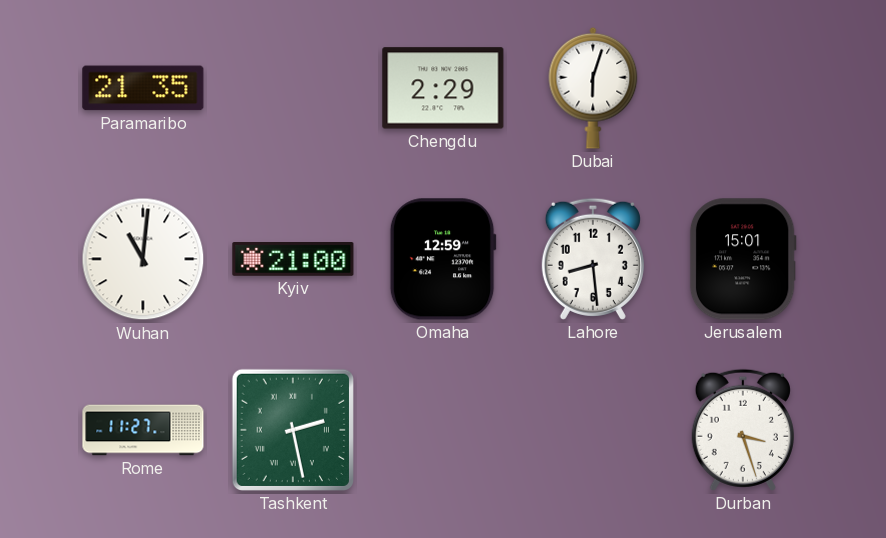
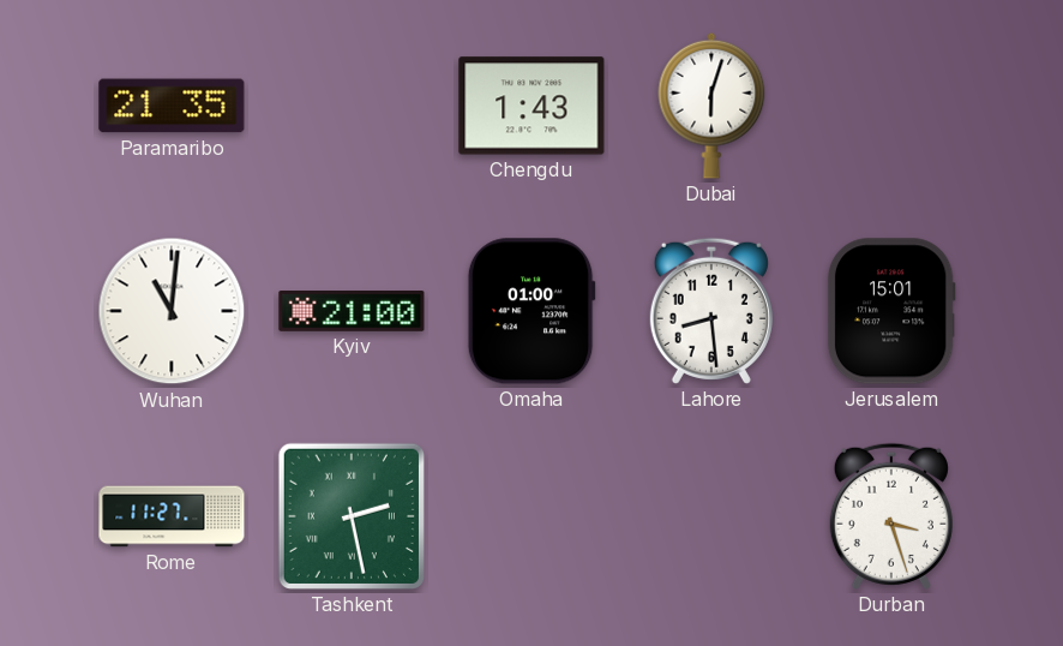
Chengdu: 2:29 -> 1:43
Omaha: 12:59 -> 01:00
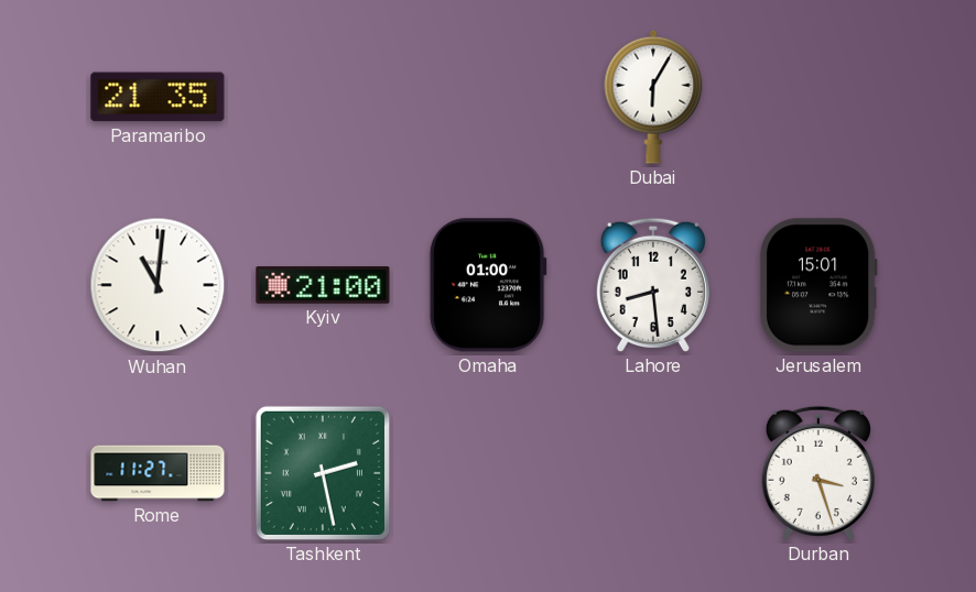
Chengdu: 1:43 -> none
Dubai: 6:03 -> 6:05
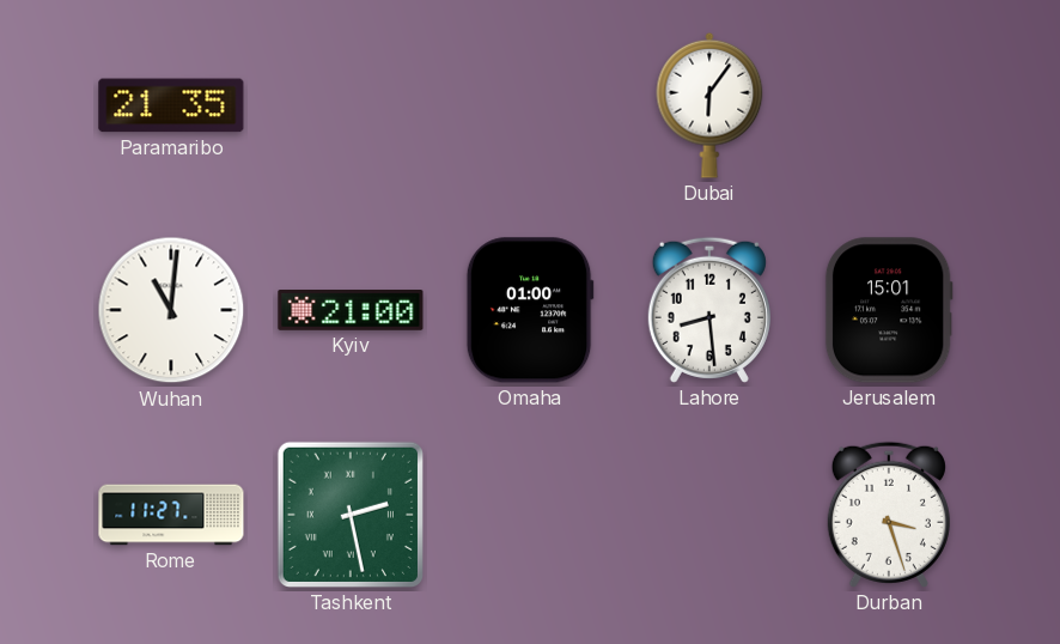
Dubai: 6:05 -> 6:06
